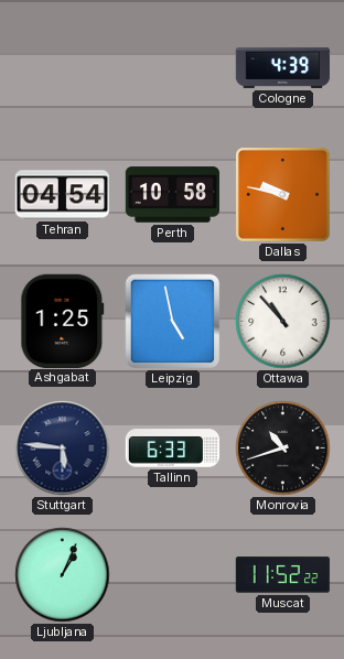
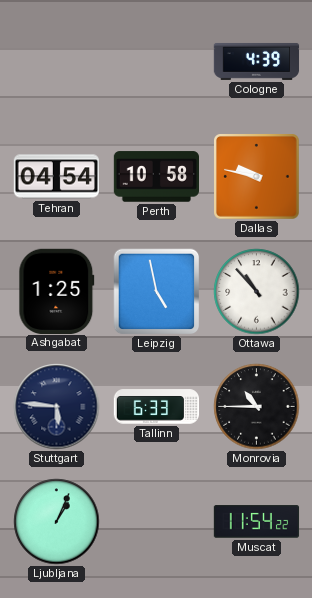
Monrovia: 10:42 -> 10:45
Muscat: 11:52 -> 11:54
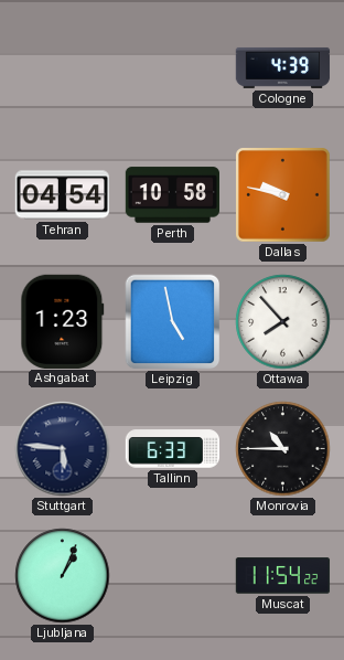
Ashgabat: 1:25 -> 1:23
Ottawa: 10:53 -> 7:53
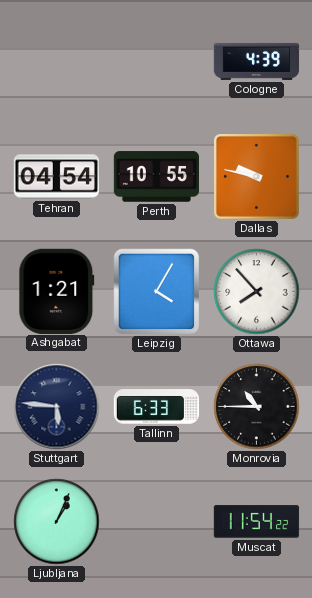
Perth: 10:58 -> 10:55
Ashgabat: 1:23 -> 1:21
Leipzig: 4:58 -> 4:05
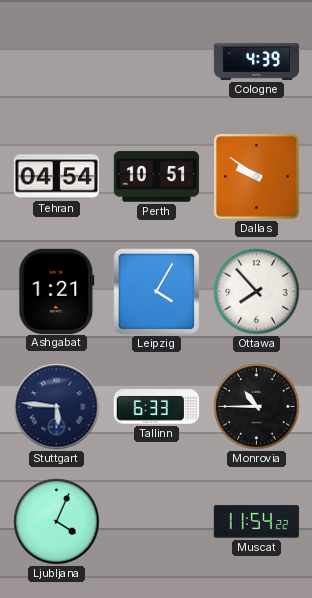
Perth: 10:55 -> 10:51
Dallas: 9:47 -> 9:51
Ljubljana: 1:04 -> 4:04
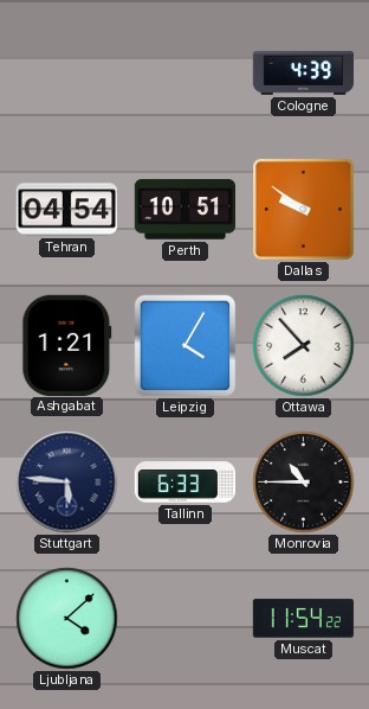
Ljubljana: 4:04 -> 4:08
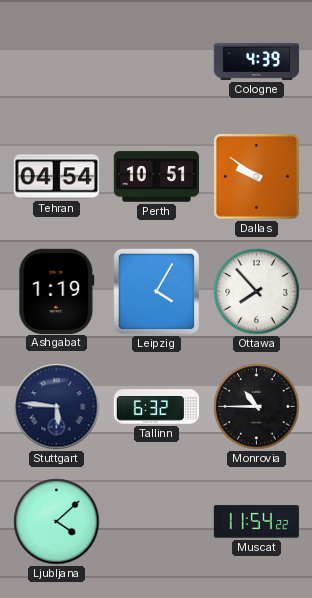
Ashgabat: 1:21 -> 1:19
Tallinn: 6:33 -> 6:32
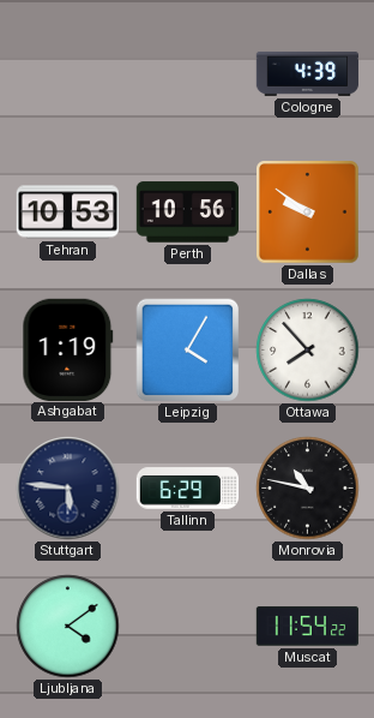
Tehran: 04:54 -> 10:53
Perth: 10:51 -> 10:56
Tallinn: 6:32 -> 6:29
Monrovia: 10:45 -> 10:47
Ljubljana: 4:08 -> 4:09
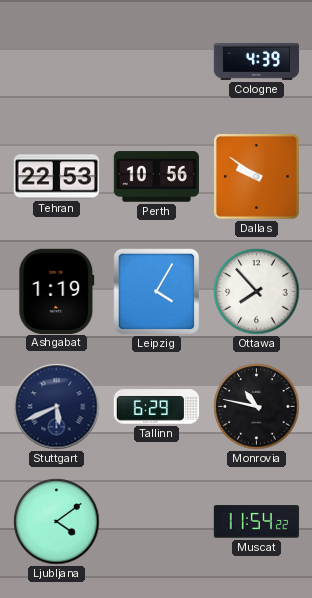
Tehran: 10:53 -> 22:53
Stuttgart: 5:46 -> 5:41
